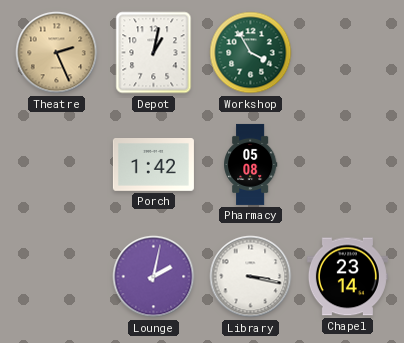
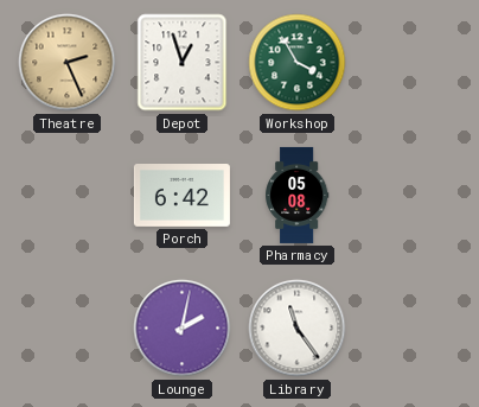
Depot: 1:02 -> 12:57
Porch: 1:42 -> 6:42
Library: 3:17 -> 11:24
Chapel: 23:14 -> none
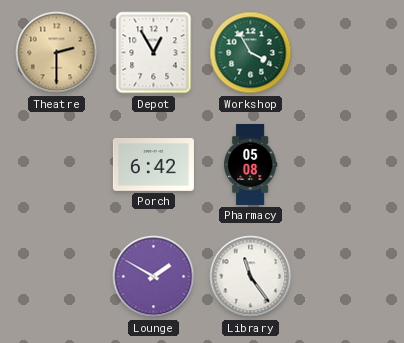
Theatre: 2:26 -> 2:30
Depot: 12:57 -> 12:55
Lounge: 2:02 -> 1:50
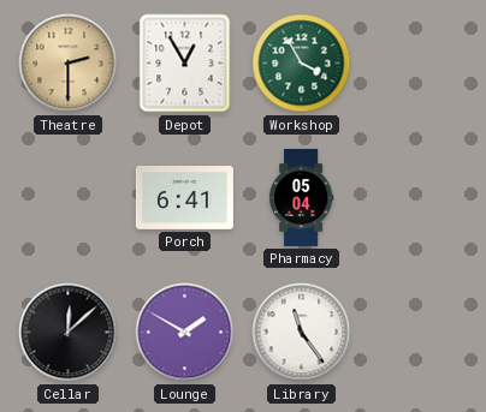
Porch: 6:42 -> 6:41
Pharmacy: 05:08 -> 05:04
Cellar: none -> 12:08
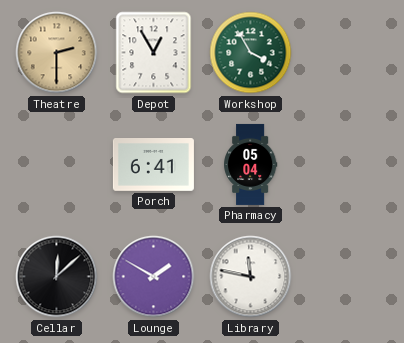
Library: 11:24 -> 11:47
